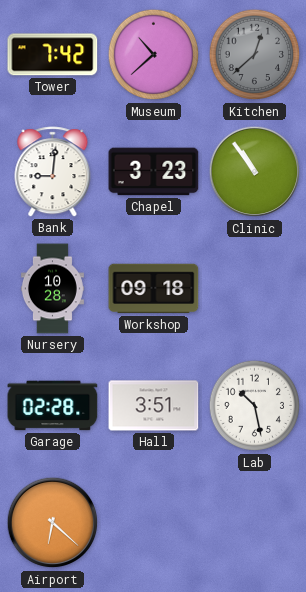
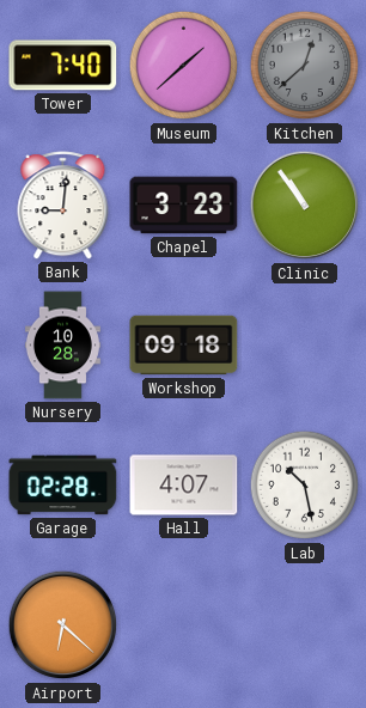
Tower: 7:42 -> 7:40
Museum: 10:38 -> 1:38
Hall: 3:51 -> 4:07
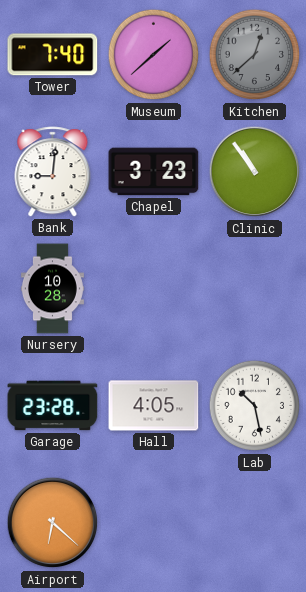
Workshop: 09:18 -> none
Garage: 02:28 -> 23:28
Hall: 4:07 -> 4:05
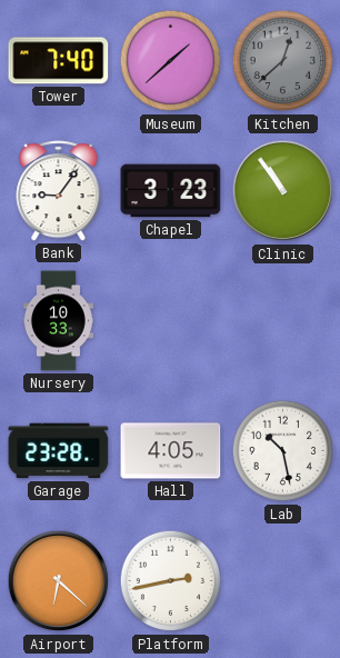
Bank: 9:01 -> 9:06
Nursery: 10:28 -> 10:33
Platform: none -> 2:43
